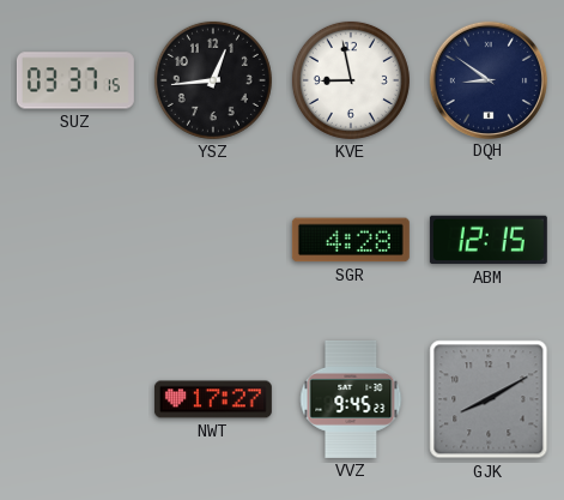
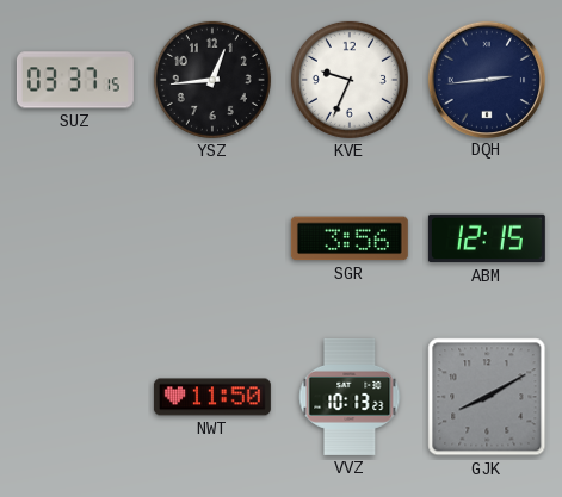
KVE: 8:58 -> 9:34
DQH: 8:51 -> 2:44
SGR: 4:28 -> 3:56
NWT: 17:27 -> 11:50
VVZ: 9:45 -> 10:13
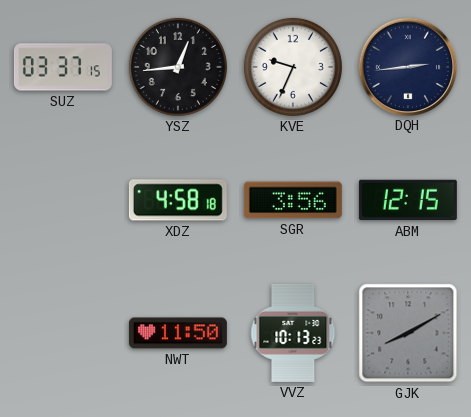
XDZ: none -> 4:58
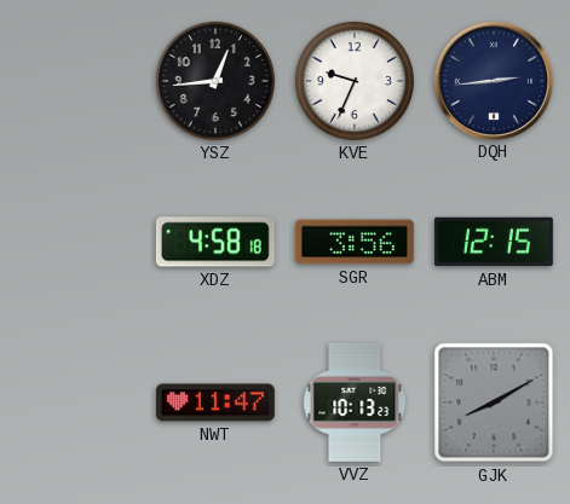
SUZ: 03:37 -> none
NWT: 11:50 -> 11:47
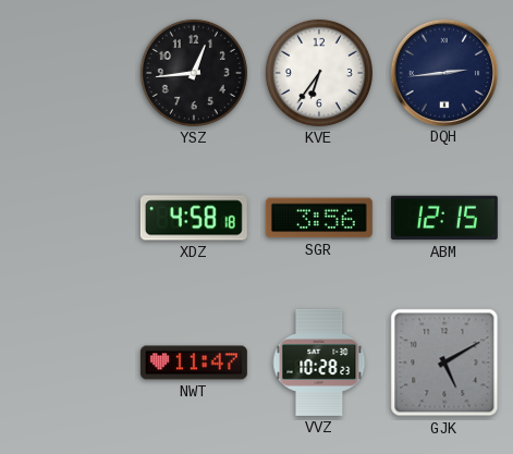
KVE: 9:34 -> 6:36
VVZ: 10:13 -> 10:28
GJK: 8:10 -> 5:10
